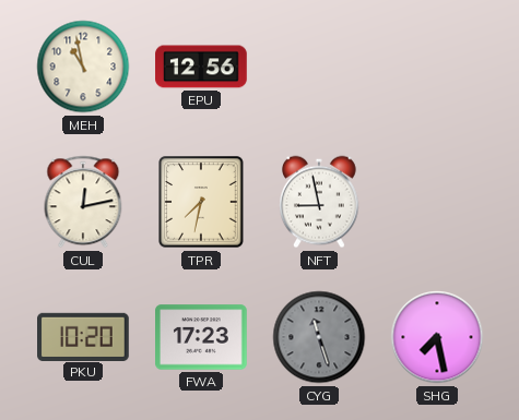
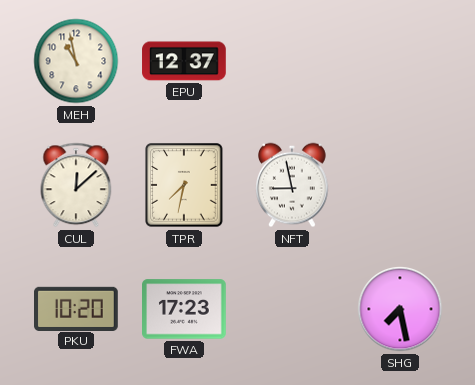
EPU: 12:56 -> 12:37
CUL: 12:13 -> 12:08
CYG: 11:27 -> none
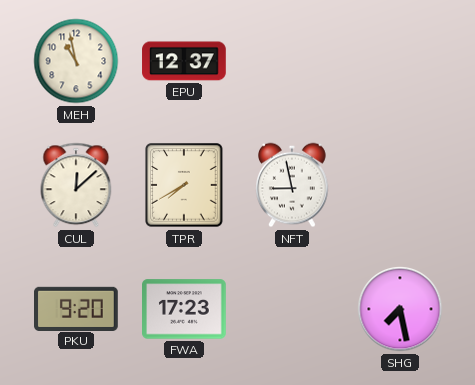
TPR: 7:32 -> 7:40
PKU: 10:20 -> 9:20
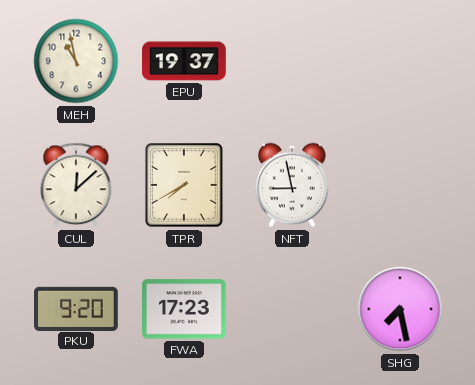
EPU: 12:37 -> 19:37
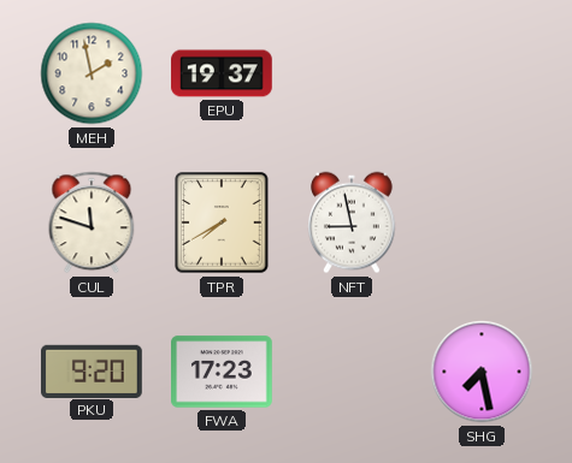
MEH: 10:58 -> 1:58
CUL: 12:08 -> 11:48
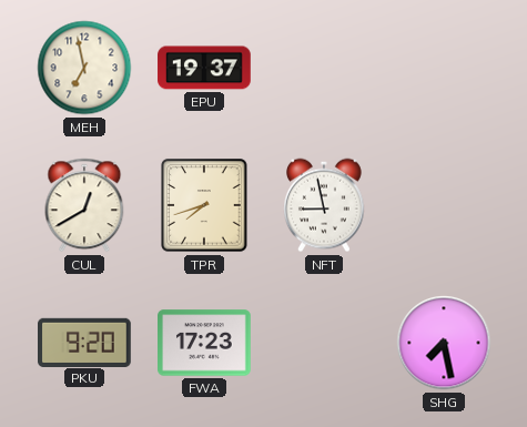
MEH: 1:58 -> 6:58
CUL: 11:48 -> 12:40
TPR: 7:40 -> 7:42
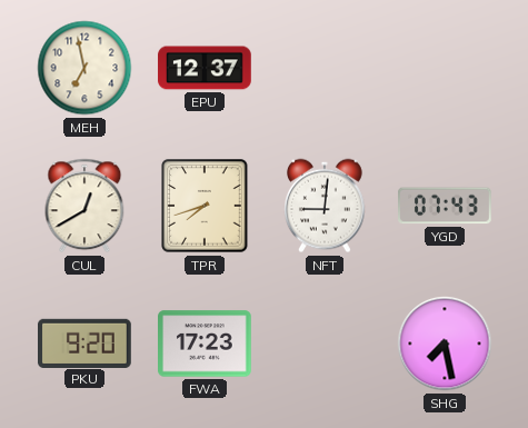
EPU: 19:37 -> 12:37
NFT: 8:58 -> 9:01
YGD: none -> 07:43
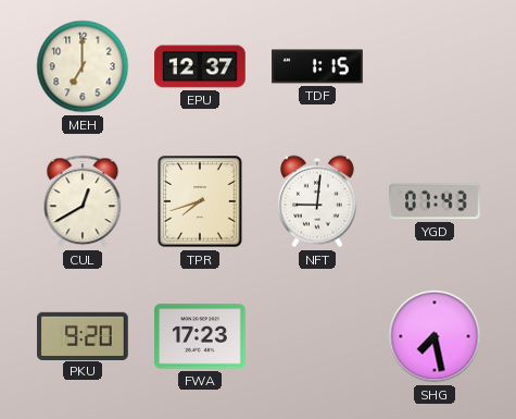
MEH: 6:58 -> 7:00
TDF: none -> 1:15
